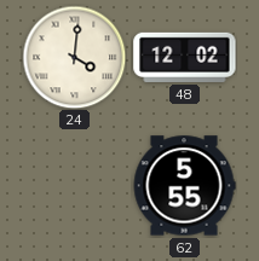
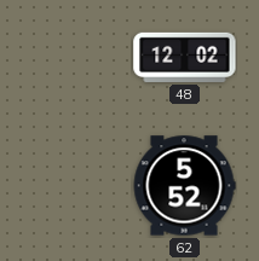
24: 4:01 -> none
62: 5:55 -> 5:52
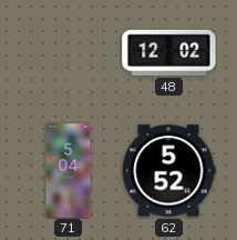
71: none -> 5:04
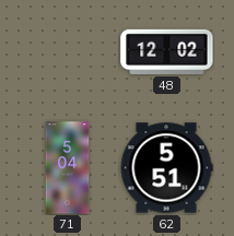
62: 5:52 -> 5:51
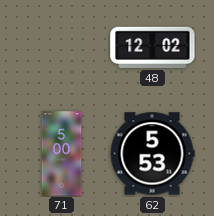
71: 5:04 -> 5:00
62: 5:51 -> 5:53
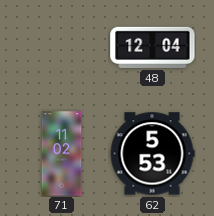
48: 12:02 -> 12:04
71: 5:00 -> 11:02
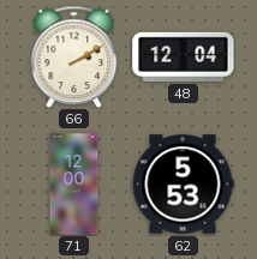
66: none -> 2:10
71: 11:02 -> 12:00
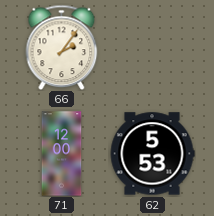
66: 2:10 -> 2:06
48: 12:04 -> none
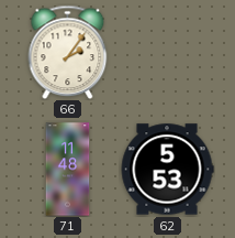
71: 12:00 -> 11:48
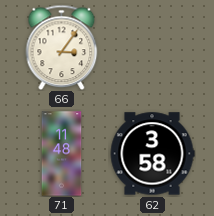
66: 2:06 -> 3:06
62: 5:53 -> 3:58
